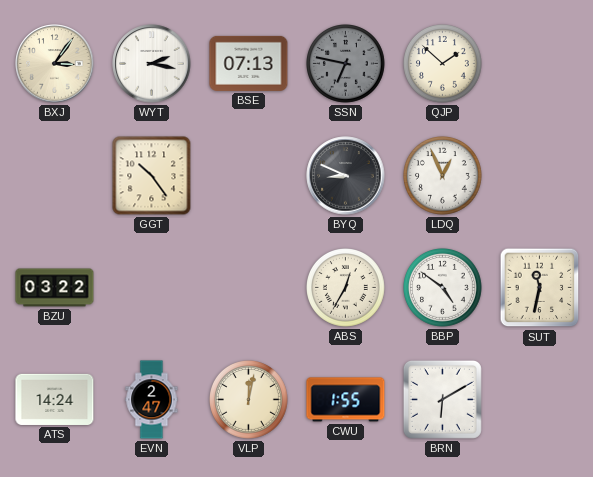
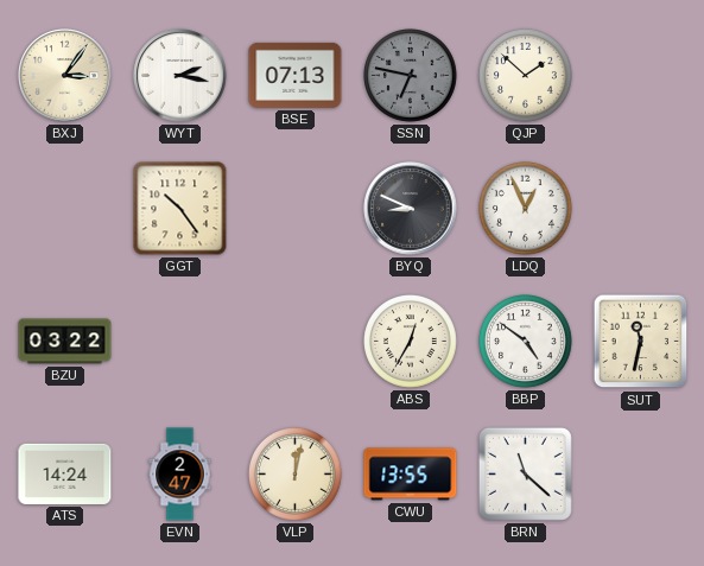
CWU: 1:55 -> 13:55
BRN: 6:10 -> 11:22
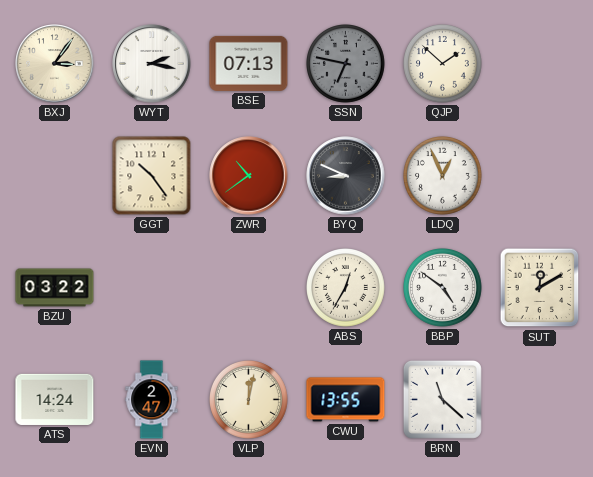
ZWR: none -> 10:39
SUT: 11:32 -> 12:10
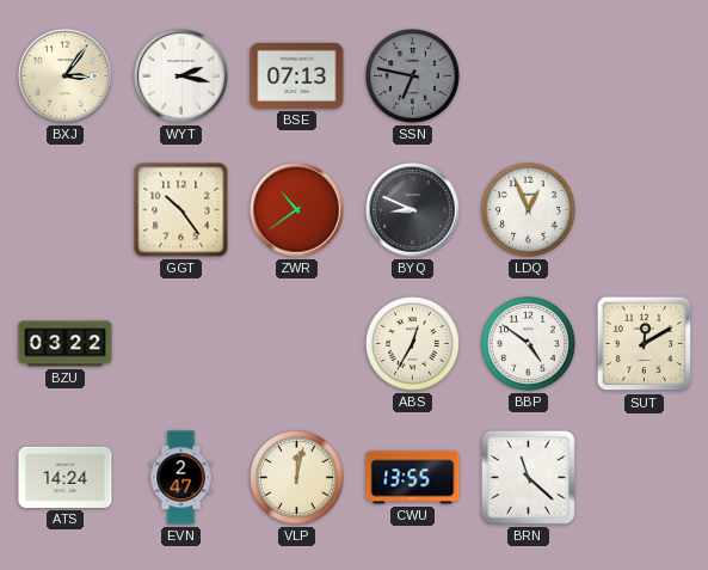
QJP: 1:52 -> none
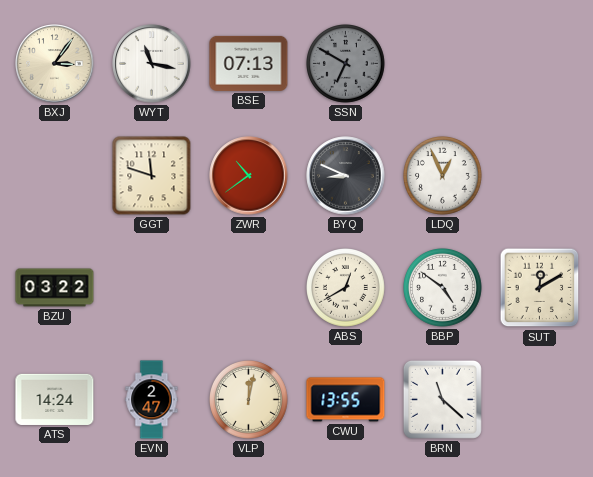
WYT: 2:17 -> 11:17
SSN: 6:47 -> 6:50
GGT: 10:24 -> 11:48
ABS: 12:35 -> 12:40
